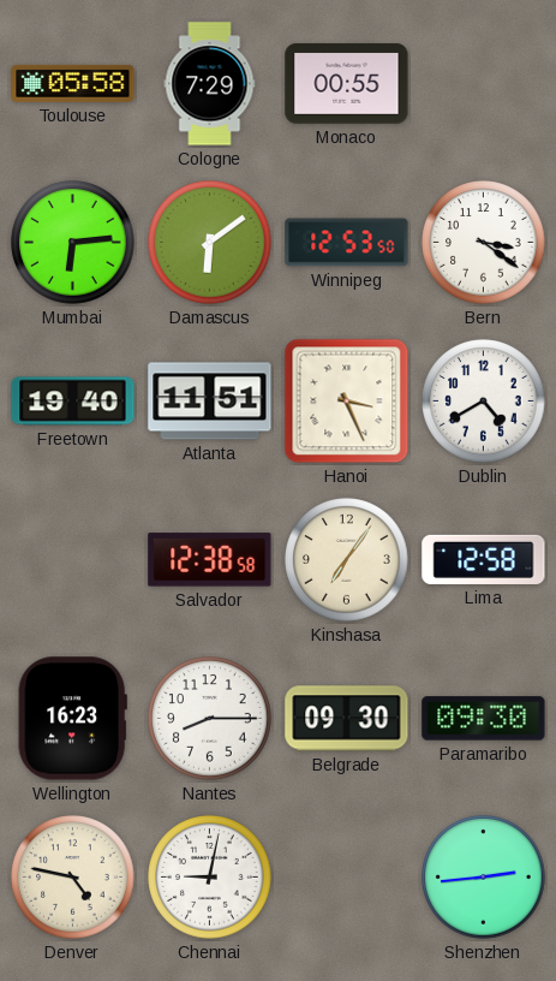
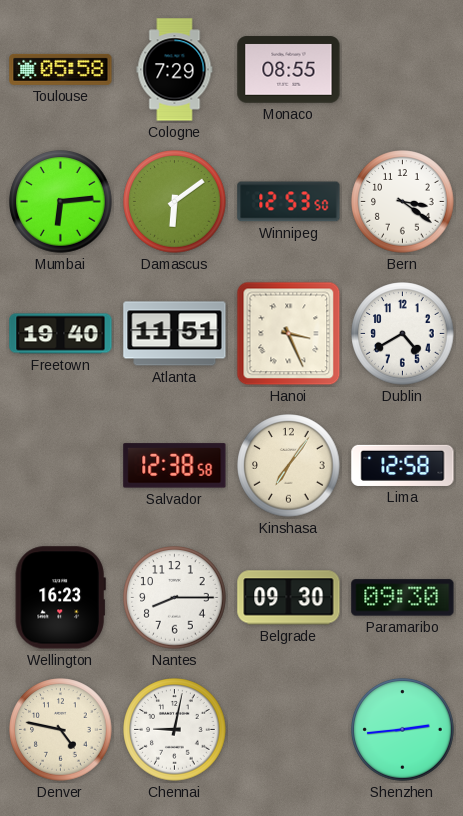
Monaco: 00:55 -> 08:55
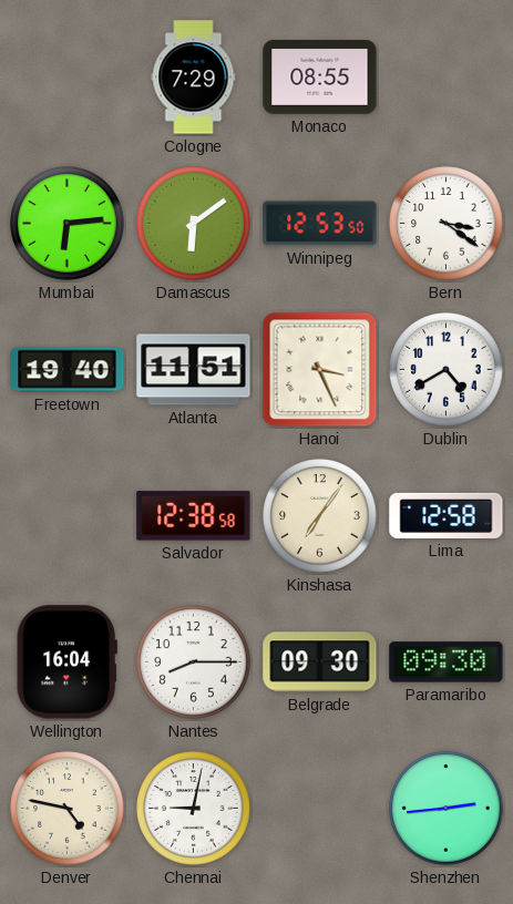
Toulouse: 05:58 -> none
Wellington: 16:23 -> 16:04
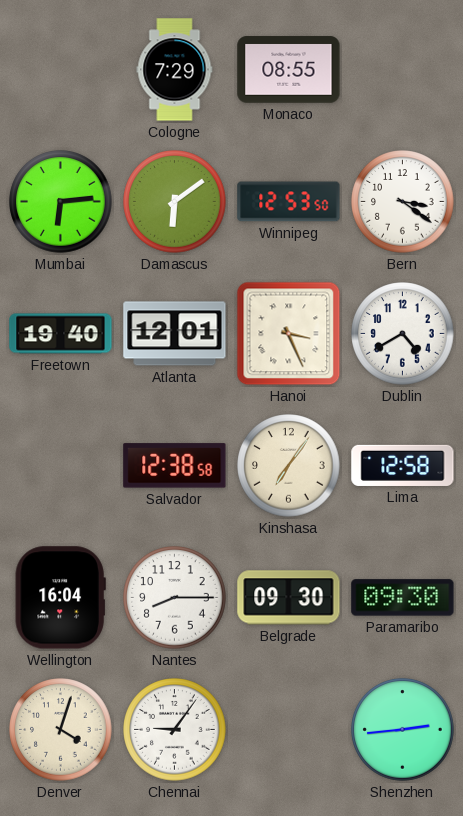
Atlanta: 11:51 -> 12:01
Denver: 4:47 -> 4:03
Chennai: 9:02 -> 9:06
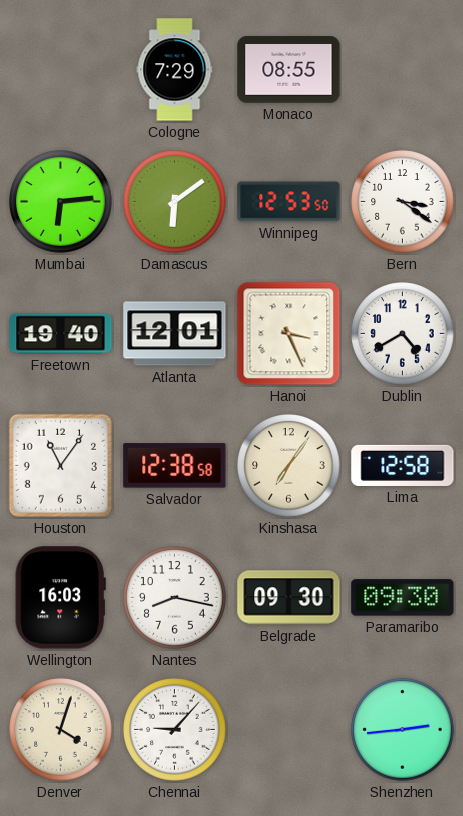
Houston: none -> 11:06
Wellington: 16:04 -> 16:03
Nantes: 8:15 -> 8:17
Chennai: 9:06 -> 9:07
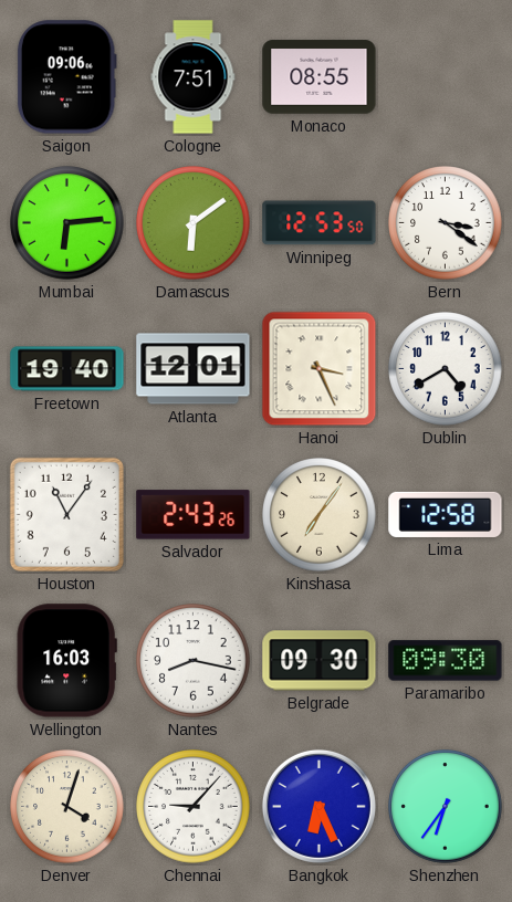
Saigon: none -> 09:06
Cologne: 7:29 -> 7:51
Salvador: 12:38 -> 2:43
Bangkok: none -> 6:26
Shenzhen: 2:44 -> 6:36
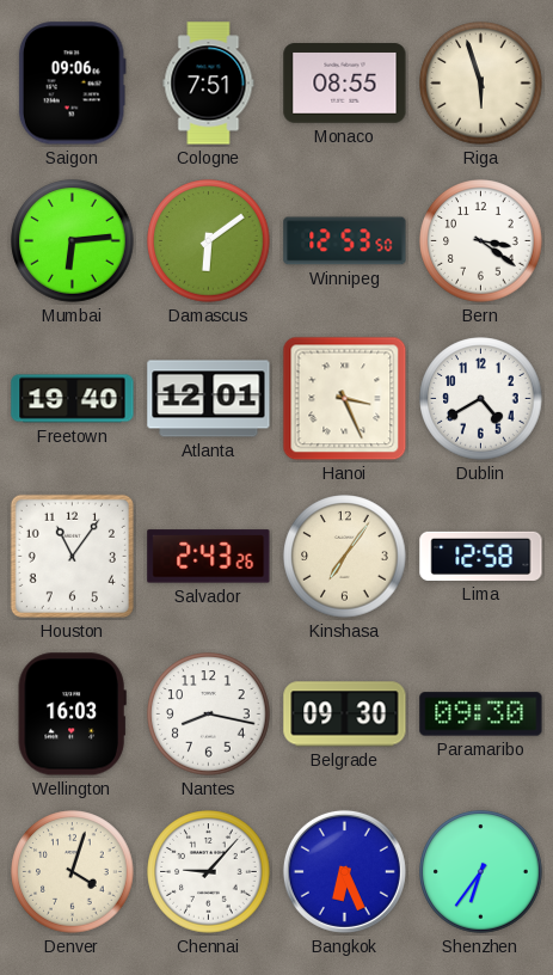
Riga: none -> 5:57
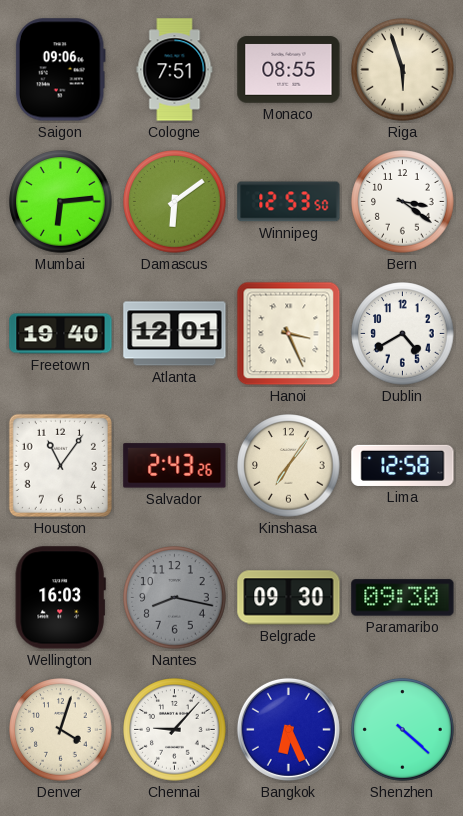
Nantes dial: white -> grey
Shenzhen: 6:36 -> 4:22
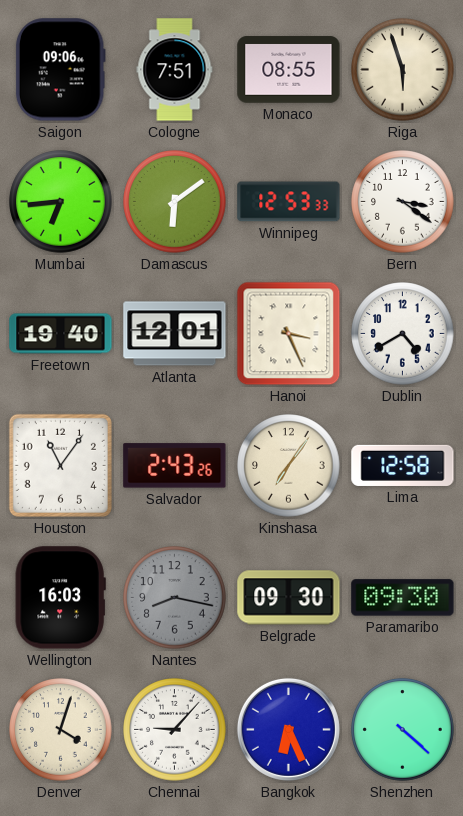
Mumbai: 6:14 -> 6:44
Winnipeg: 12:53:50 -> 12:53:33
